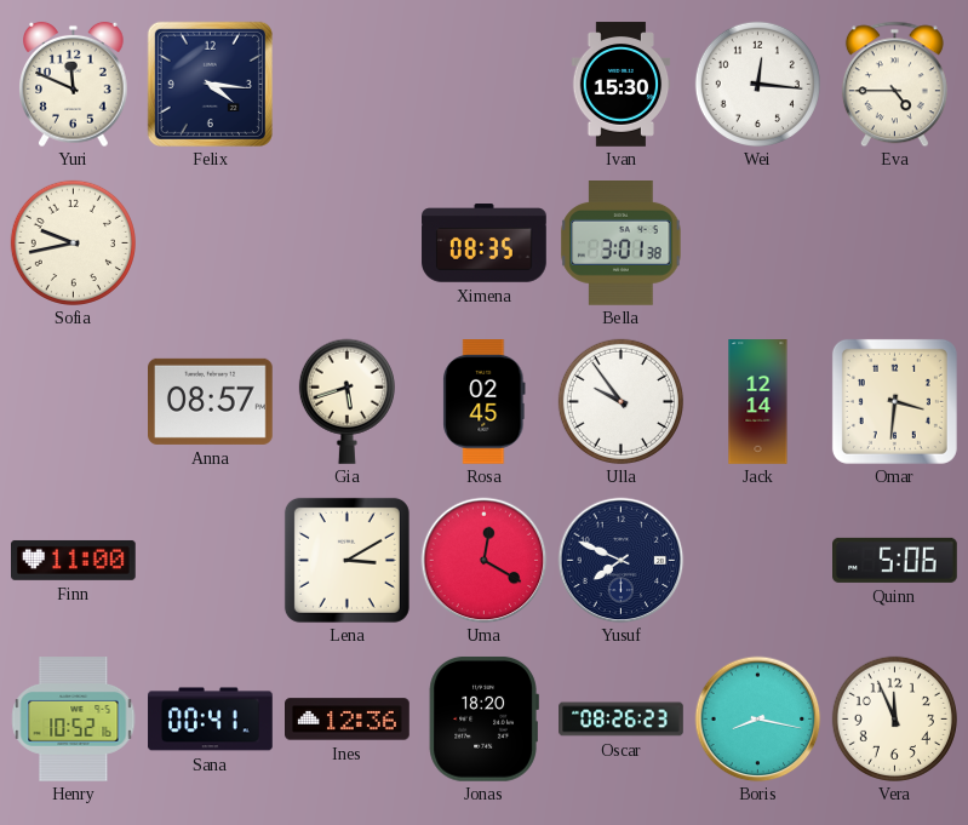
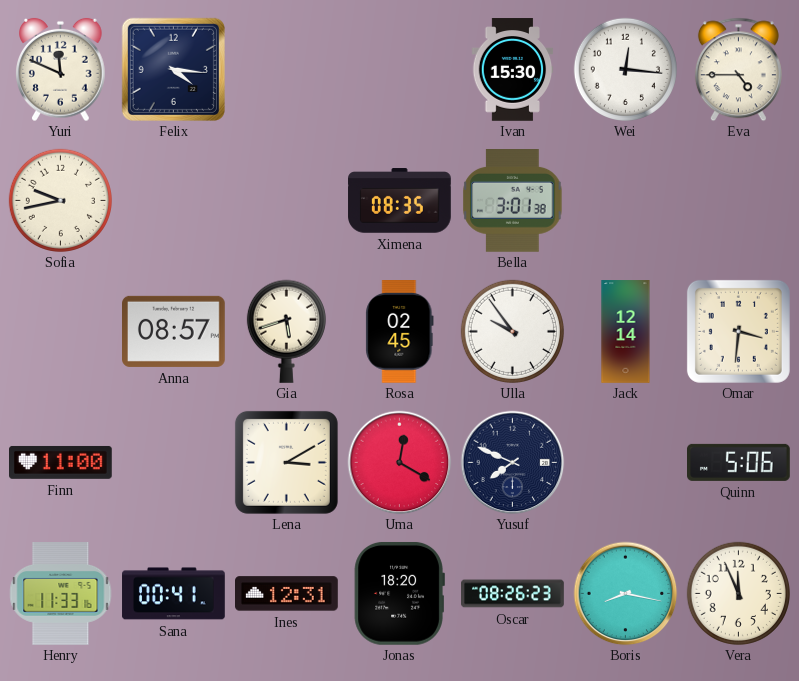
Henry: 10:52 -> 11:33
Ines: 12:36 -> 12:31
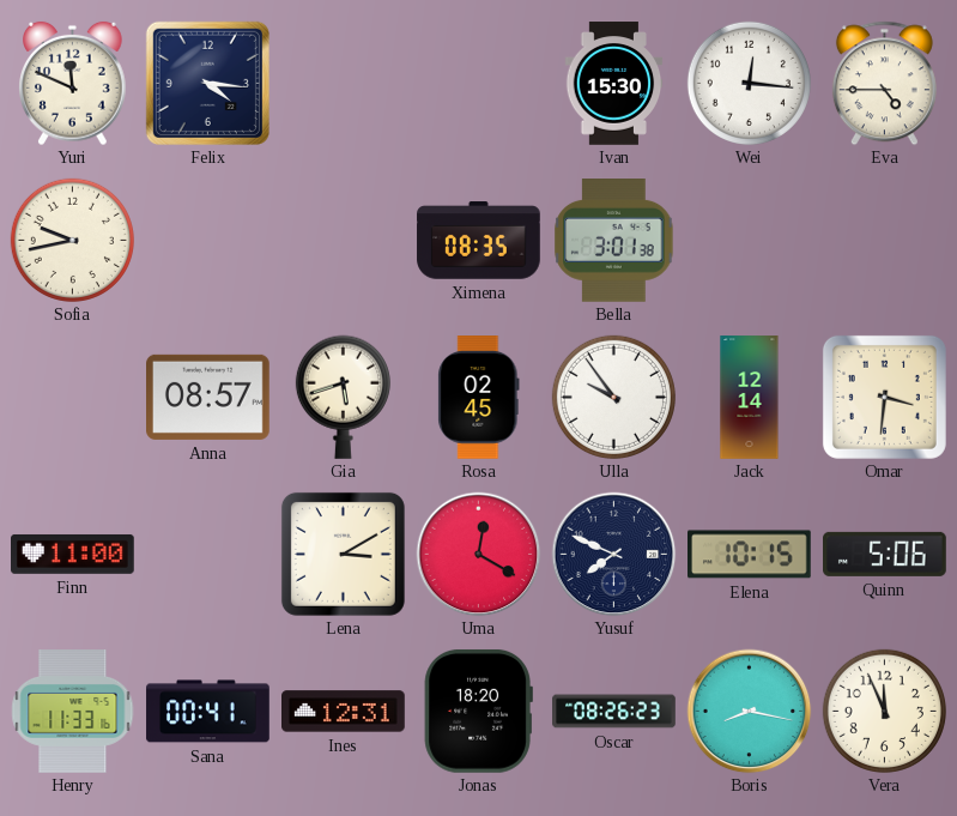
Elena: none -> 10:15
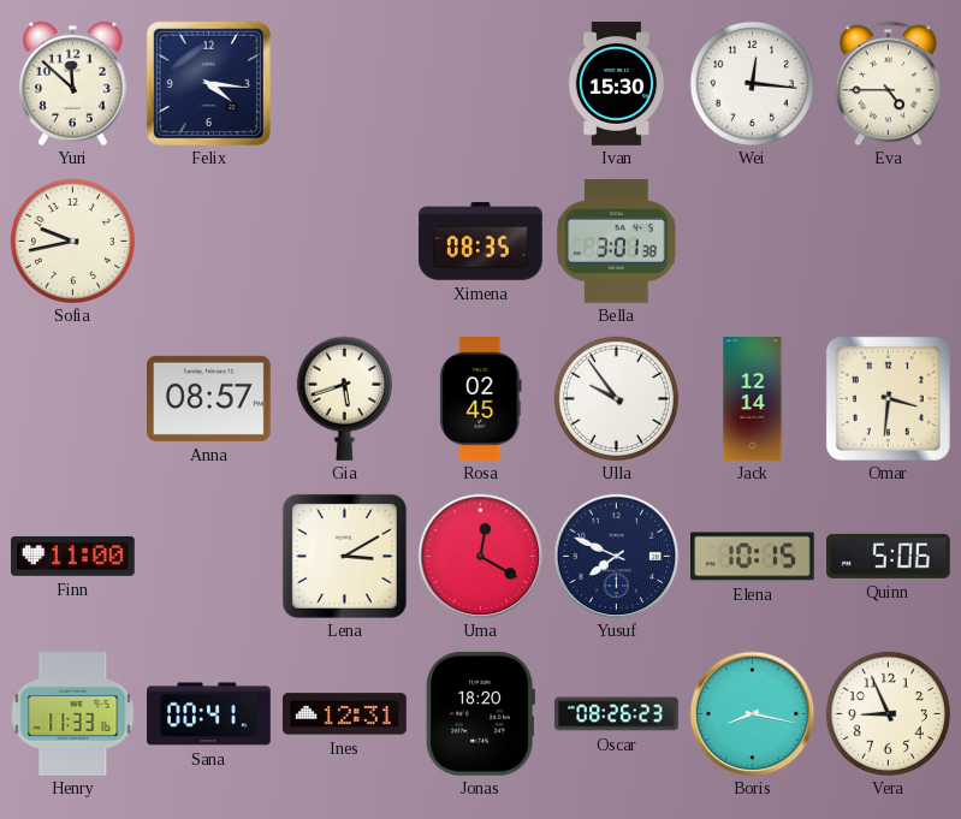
Yuri: 11:49 -> 11:52
Vera: 11:56 -> 8:56
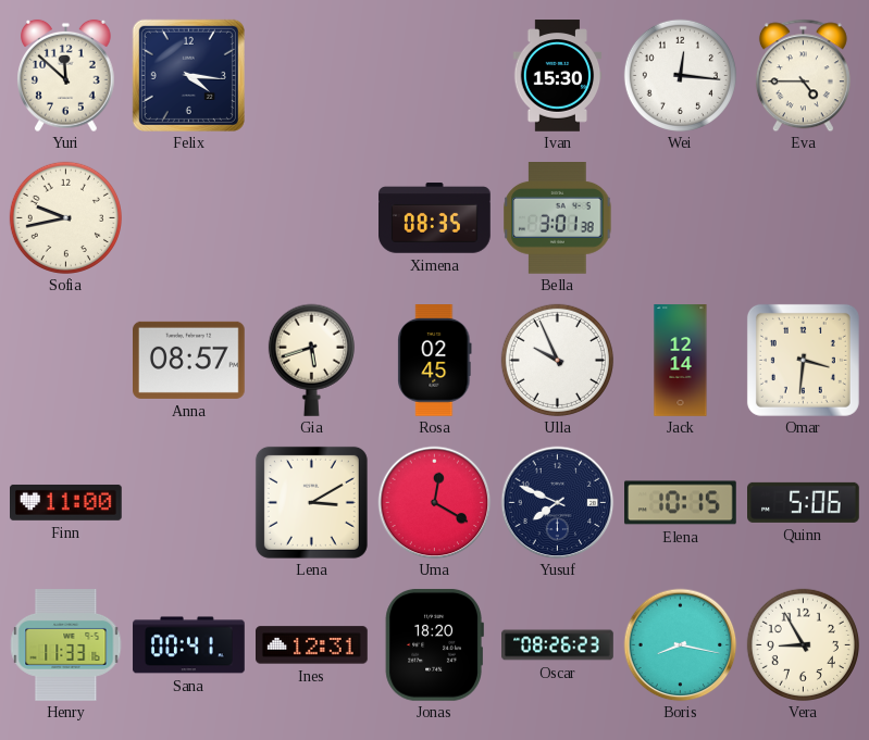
Ulla: 9:54 -> 9:56
Vera: 8:56 -> 8:55
